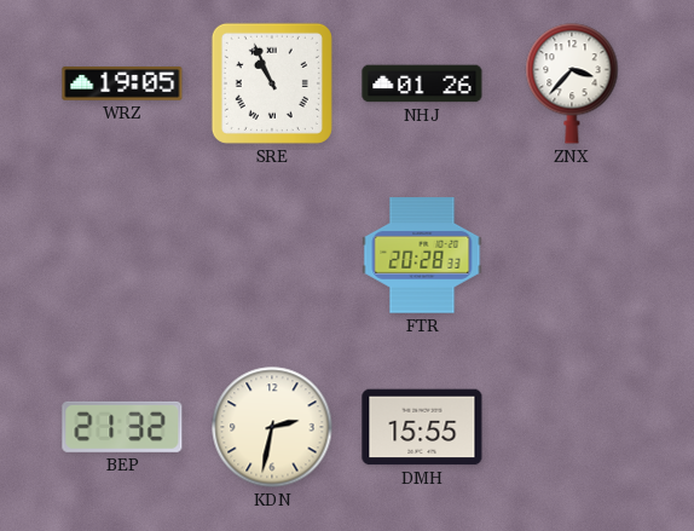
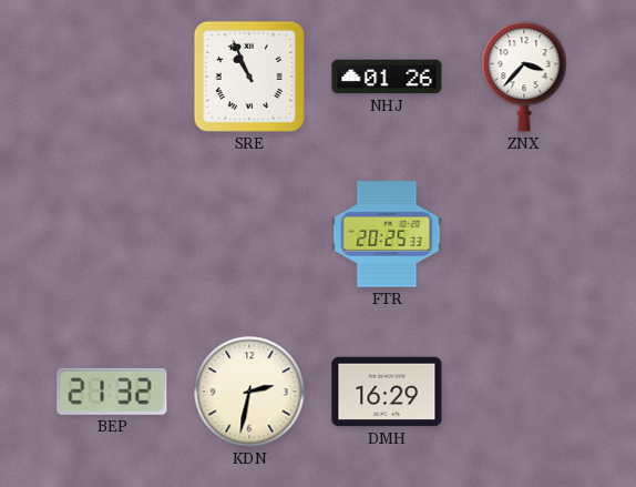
WRZ: 19:05 -> none
FTR: 20:28 -> 20:25
DMH: 15:55 -> 16:29
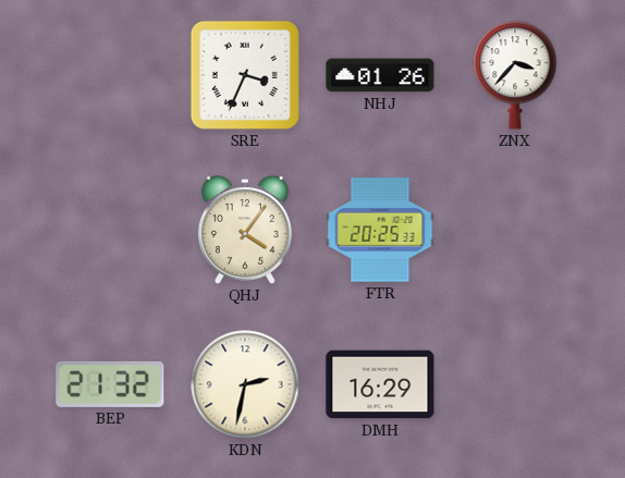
SRE: 10:56 -> 3:34
QHJ: none -> 4:06
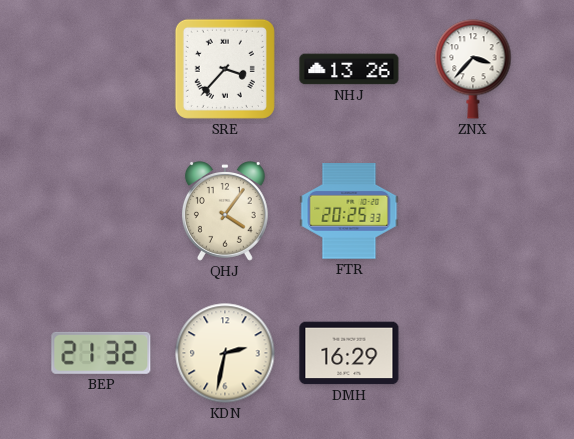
SRE: 3:34 -> 3:37
NHJ: 01:26 -> 13:26
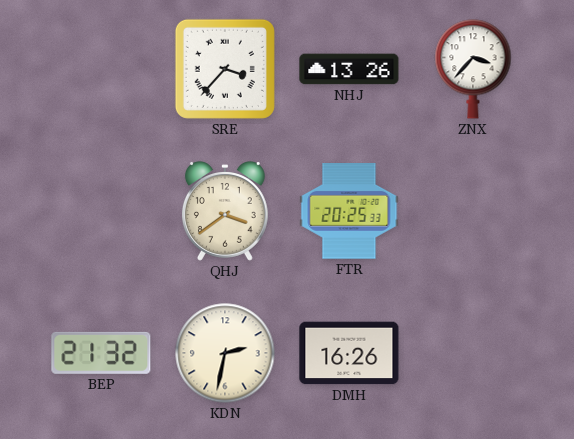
QHJ: 4:06 -> 3:39
DMH: 16:29 -> 16:26
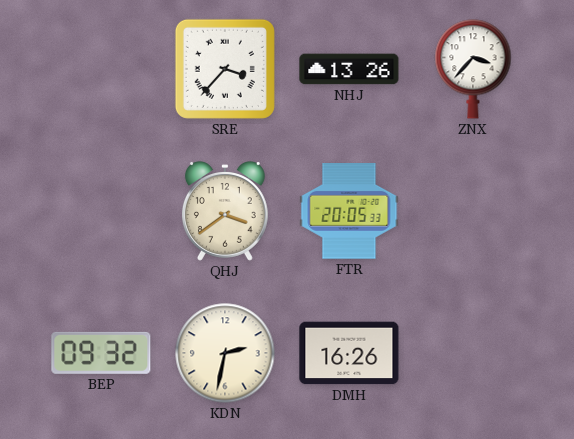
FTR: 20:25 -> 20:05
BEP: 21:32 -> 09:32
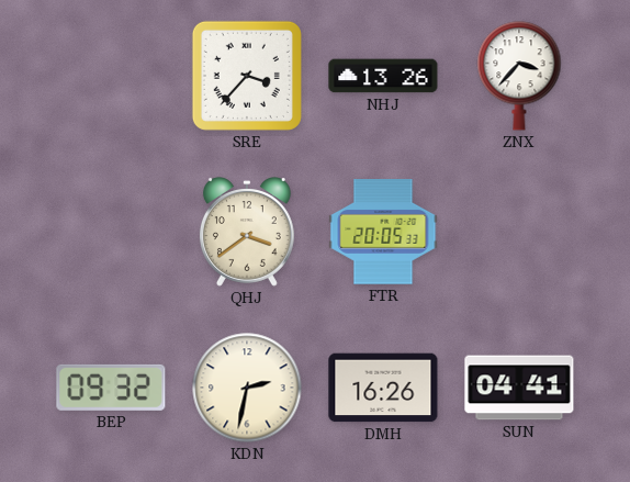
SUN: none -> 04:41
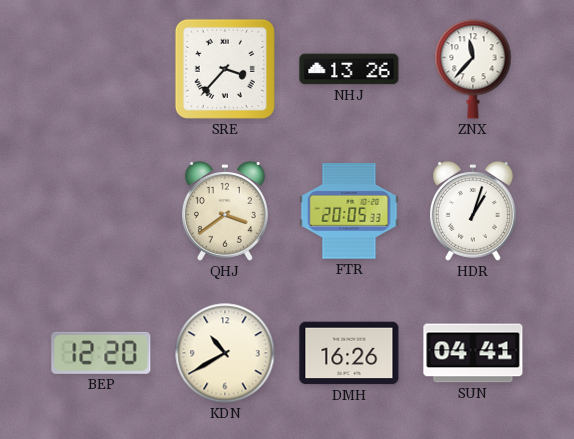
ZNX: 3:37 -> 11:37
HDR: none -> 1:03
BEP: 09:32 -> 12:20
KDN: 2:32 -> 10:40
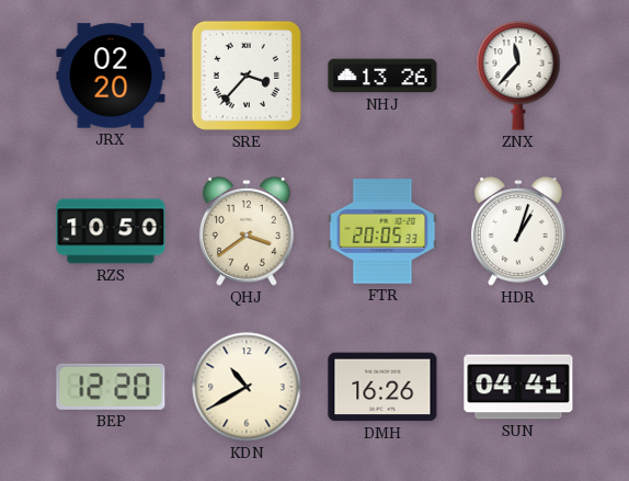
JRX: none -> 02:20
RZS: none -> 10:50
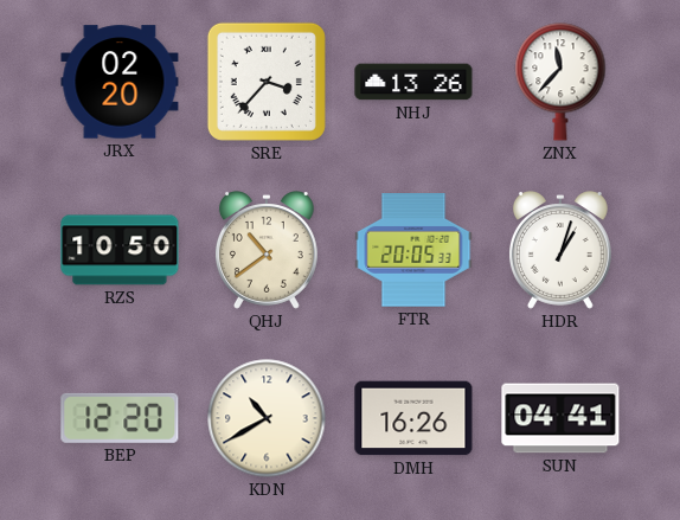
QHJ: 3:39 -> 10:39
